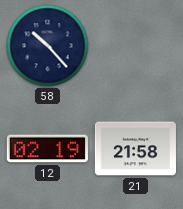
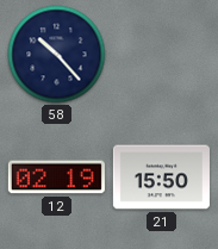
21: 21:58 -> 15:50
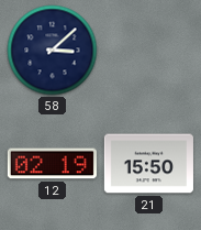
58: 10:23 -> 3:08
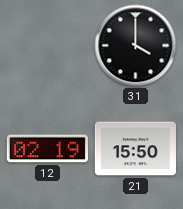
58: 3:08 -> none
31: none -> 4:00
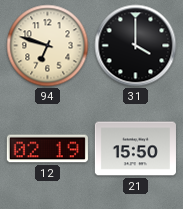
94: none -> 6:48
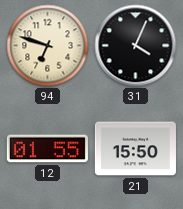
31: 4:00 -> 4:04
12: 02:19 -> 01:55
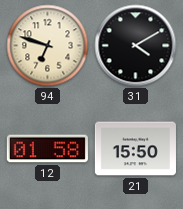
31: 4:04 -> 4:10
12: 01:55 -> 01:58
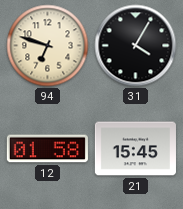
31: 4:10 -> 4:05
21: 15:50 -> 15:45
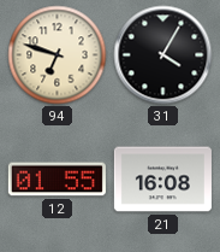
12: 01:58 -> 01:55
21: 15:45 -> 16:08
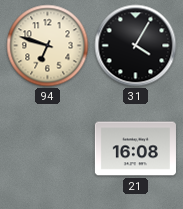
12: 01:55 -> none
